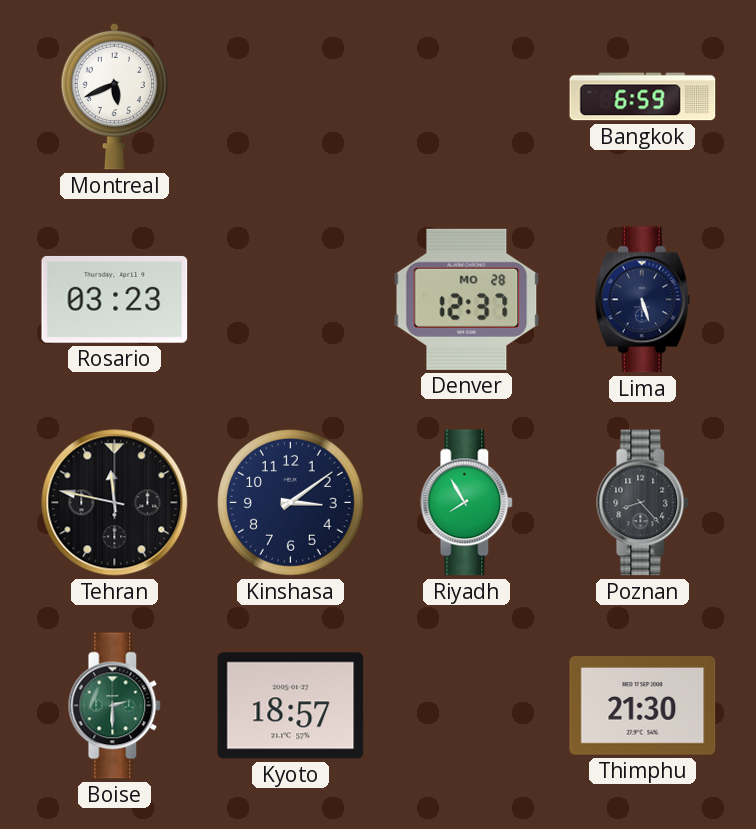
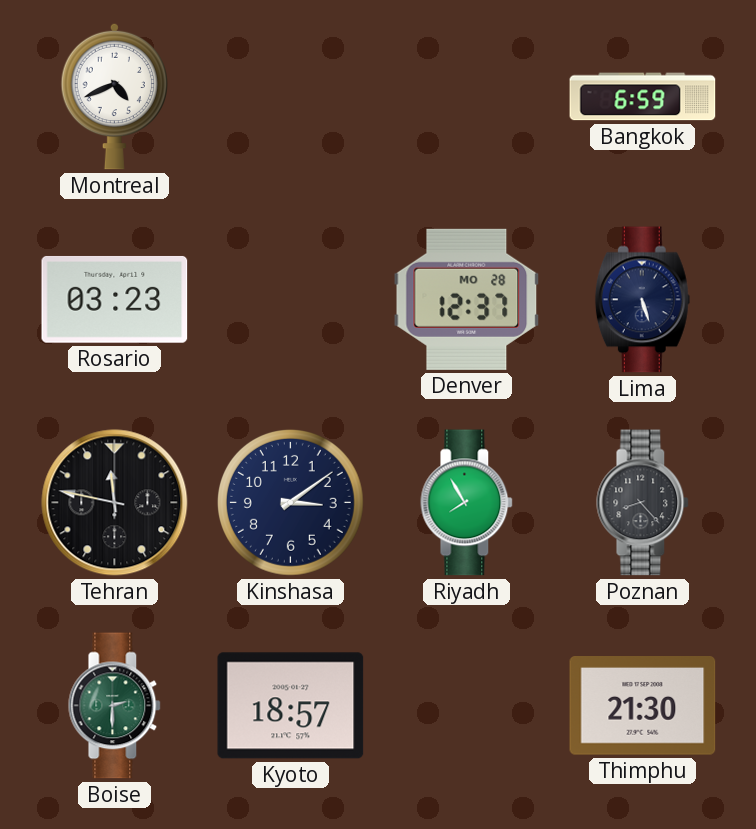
Montreal: 5:41 -> 4:41
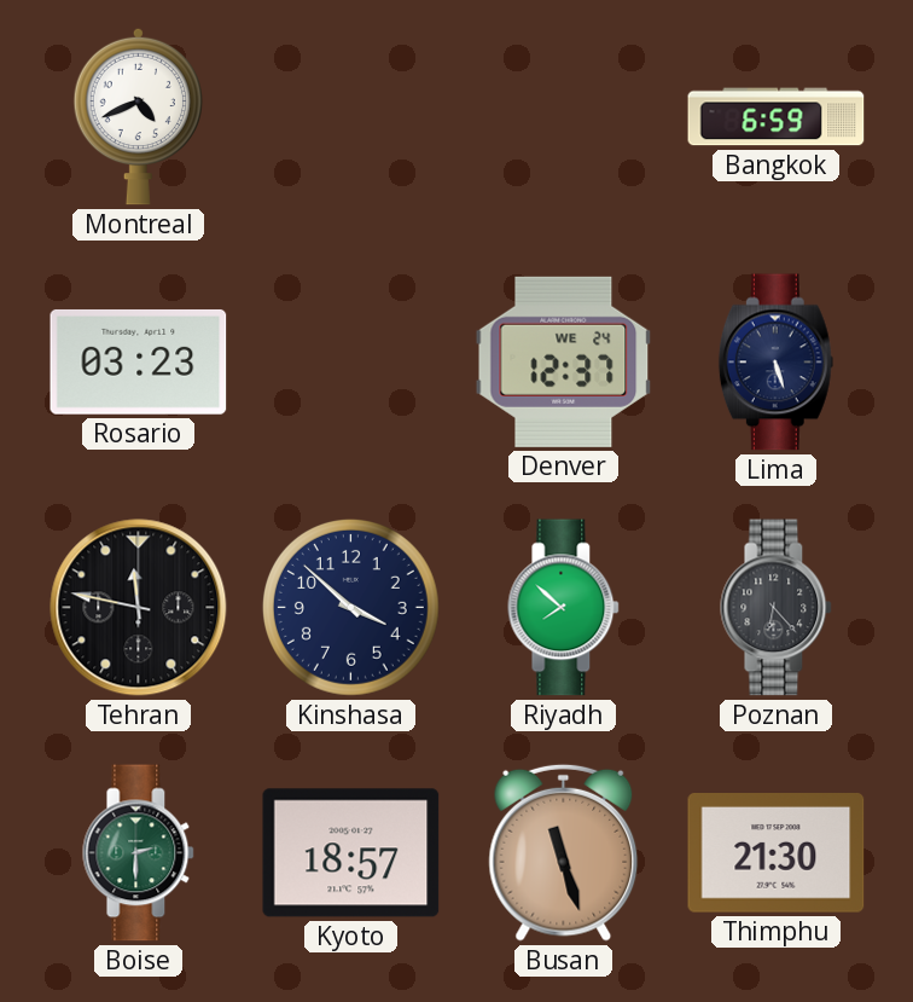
Denver date: MO 28 -> WE 24
Kinshasa: 3:09 -> 3:52
Riyadh: 7:55 -> 7:52
Poznan: 8:23 -> 6:23
Busan: none -> 11:27
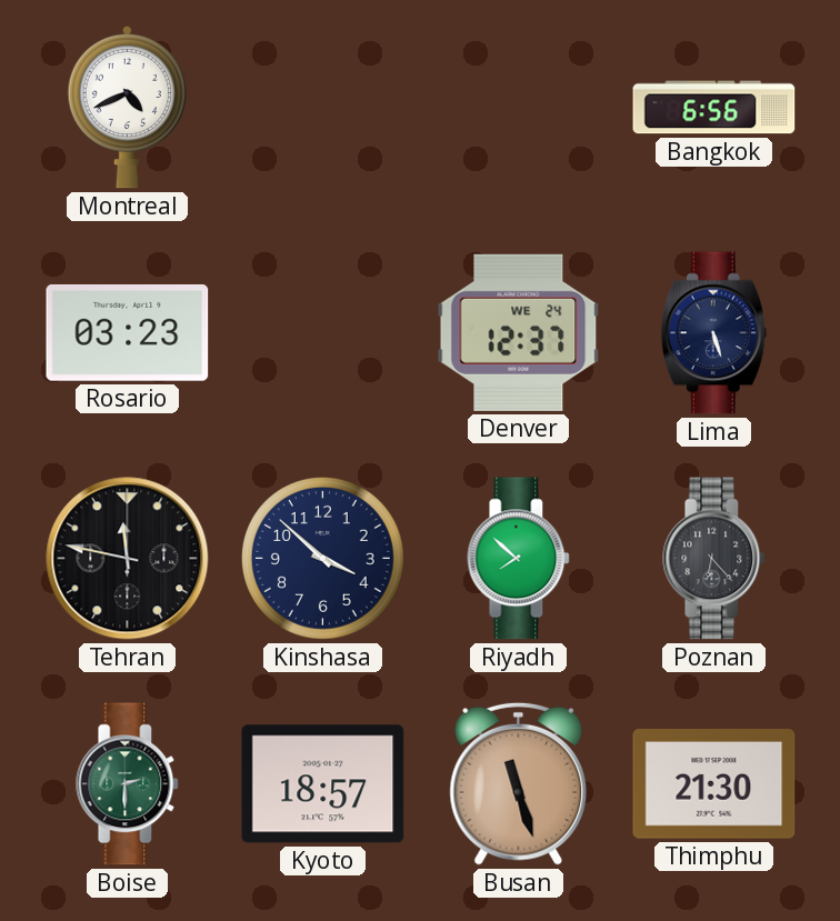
Bangkok: 6:59 -> 6:56
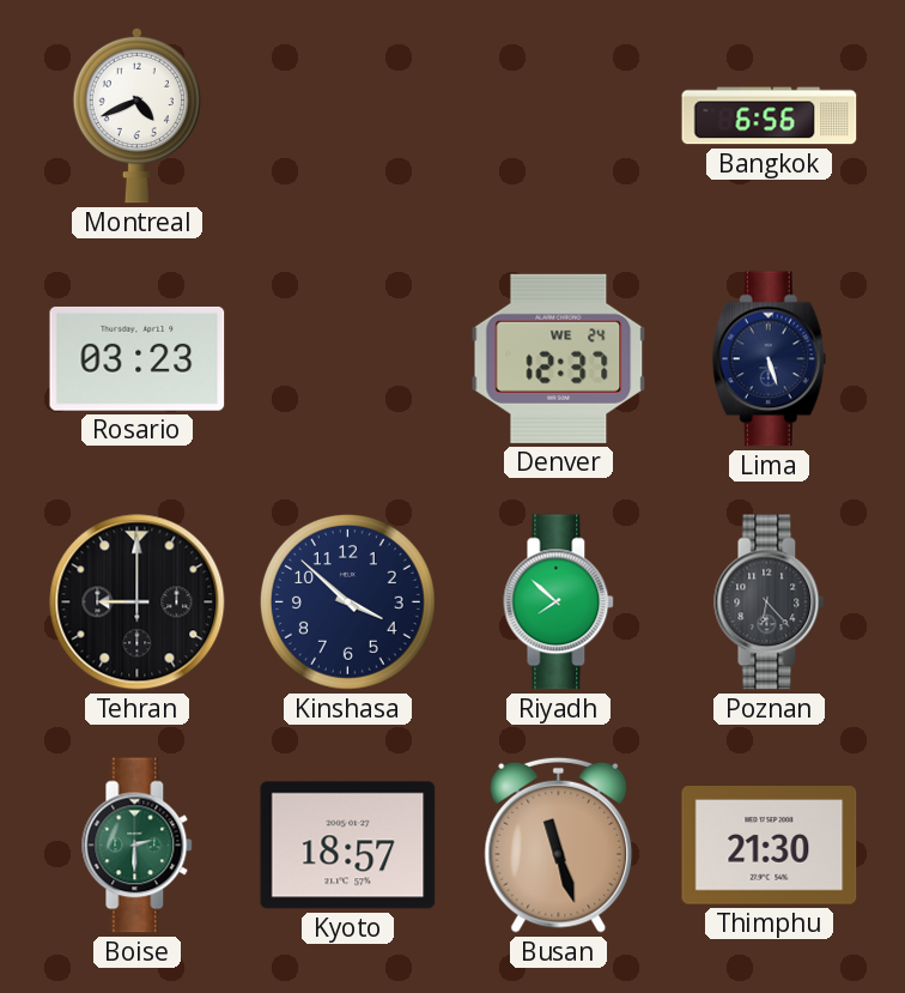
Tehran: 11:47 -> 9:00
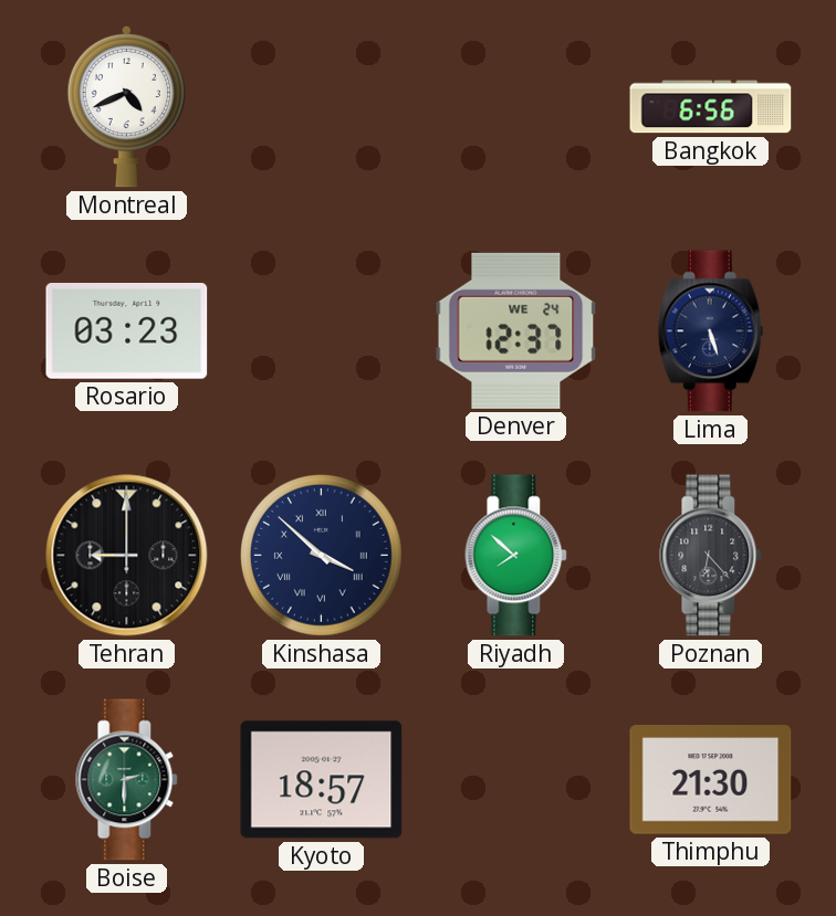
Kinshasa numerals: Arabic -> Roman
Busan: 11:27 -> none
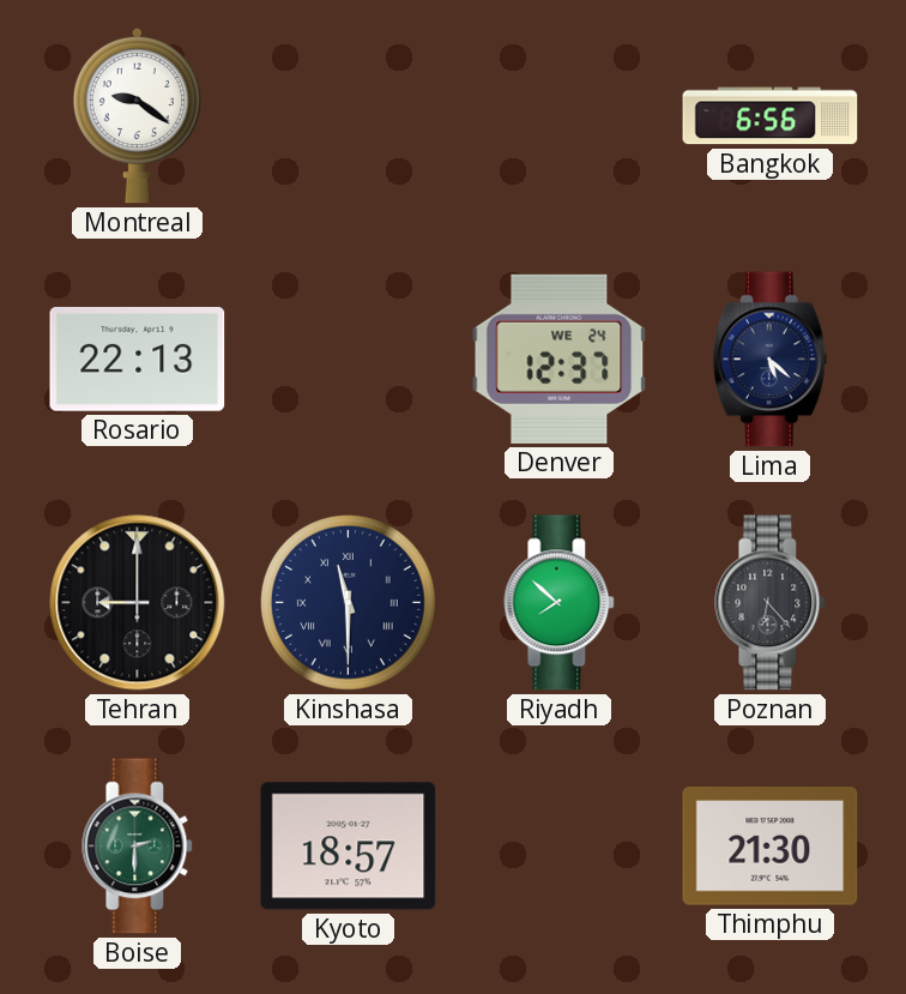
Montreal: 4:41 -> 9:21
Rosario: 03:23 -> 22:13
Lima: 5:27 -> 5:22
Kinshasa: 3:52 -> 11:30
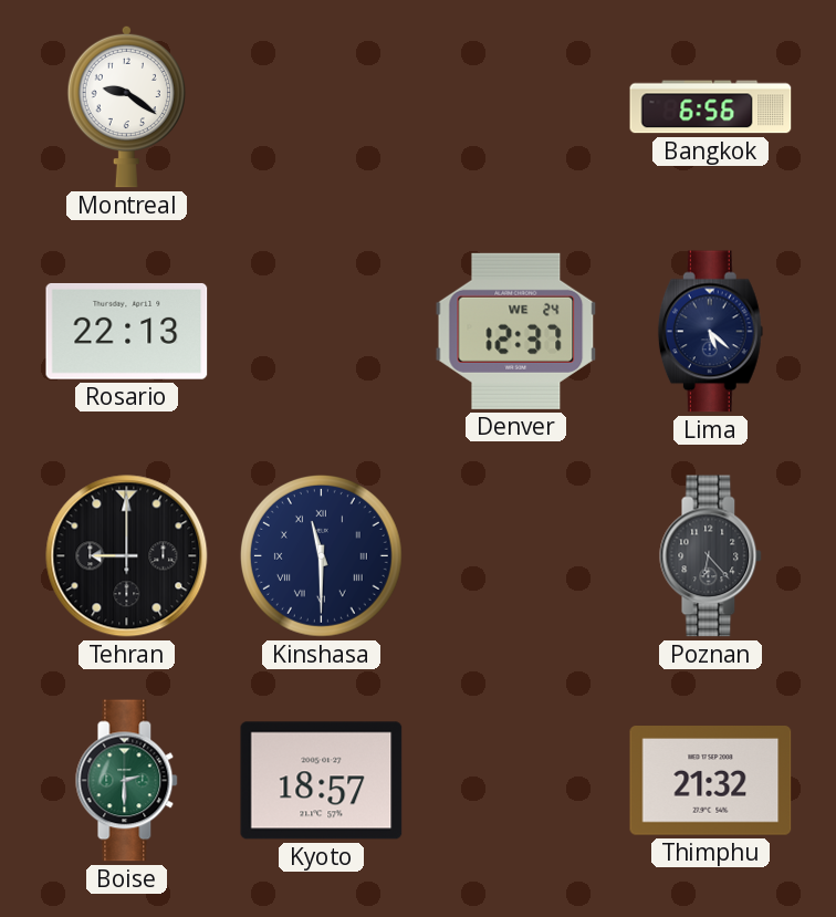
Riyadh: 7:52 -> none
Thimphu: 21:30 -> 21:32
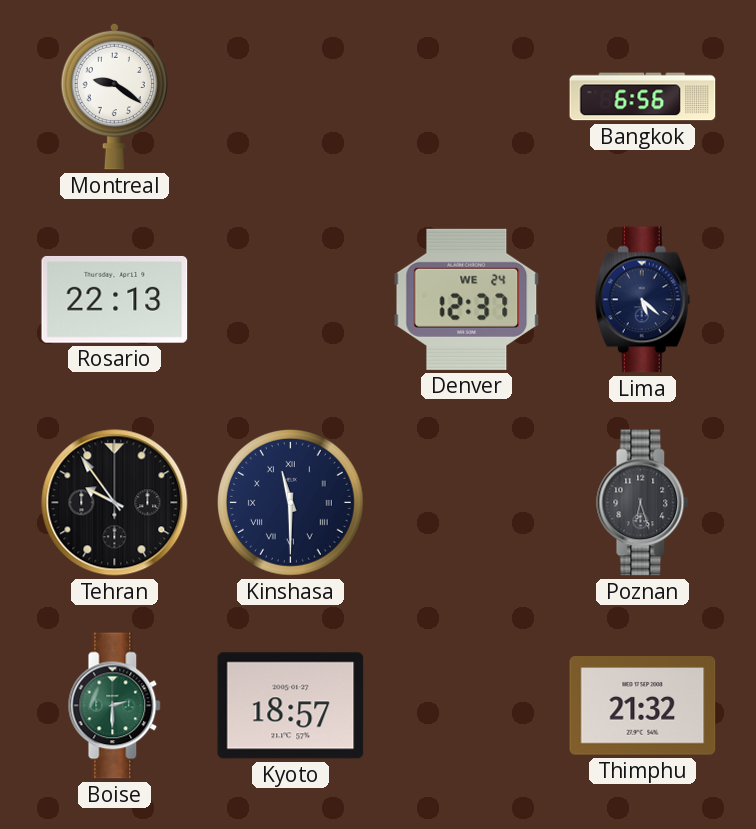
Tehran: 9:00 -> 9:54
Poznan: 6:23 -> 6:27
